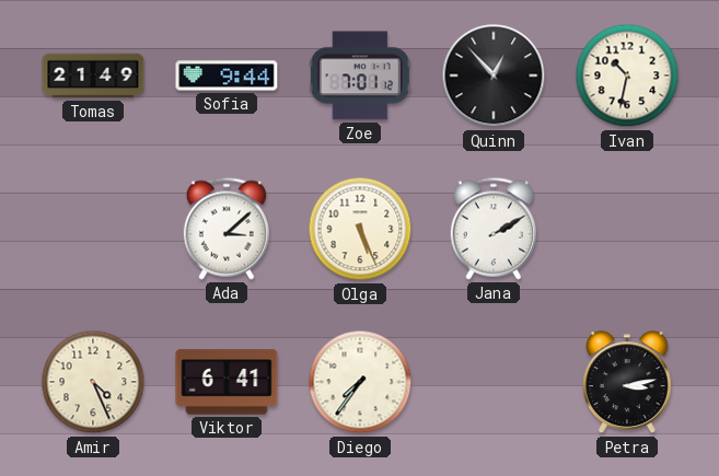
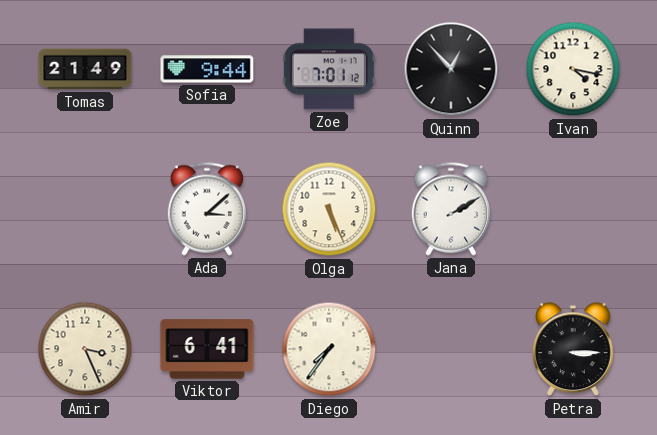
Ivan: 10:32 -> 4:17
Amir: 4:26 -> 3:26
Petra: 3:13 -> 3:15
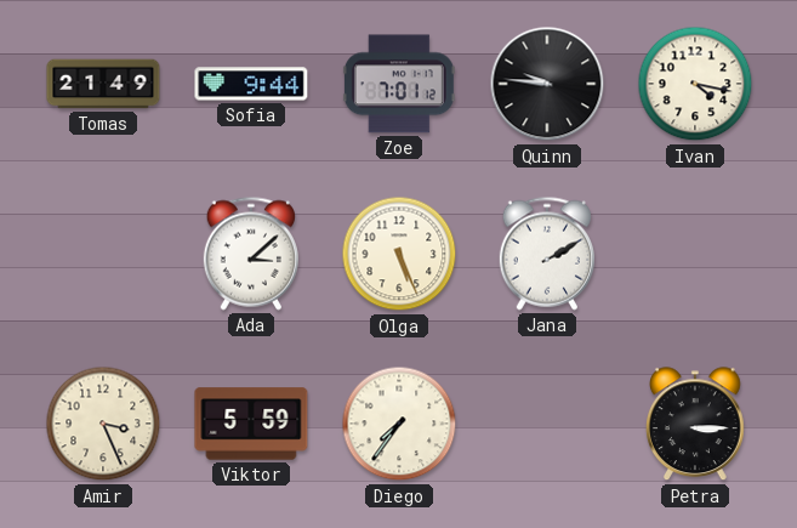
Quinn: 12:53 -> 9:46
Viktor: 6:41 -> 5:59
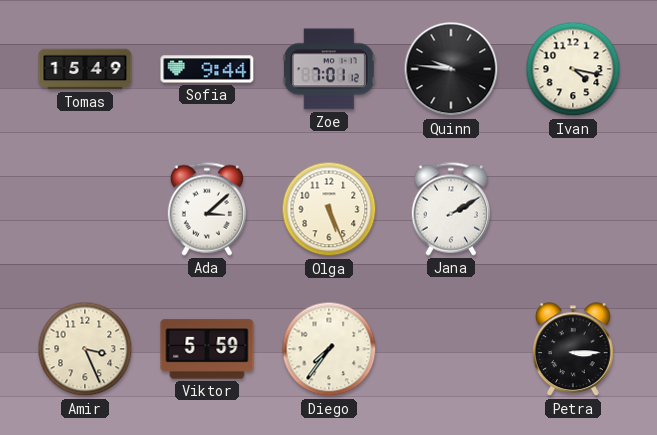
Tomas: 21:49 -> 15:49
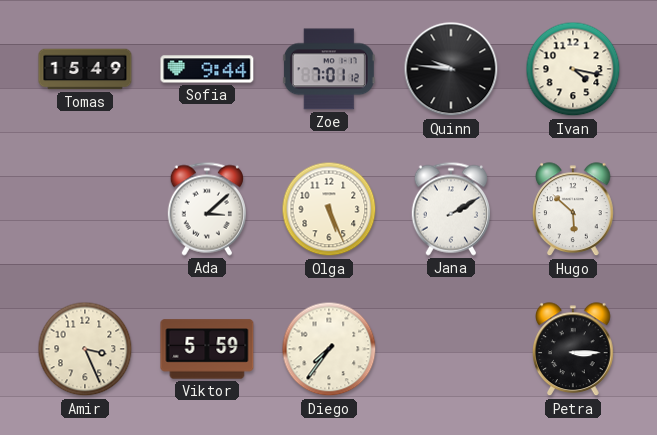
Hugo: none -> 5:52
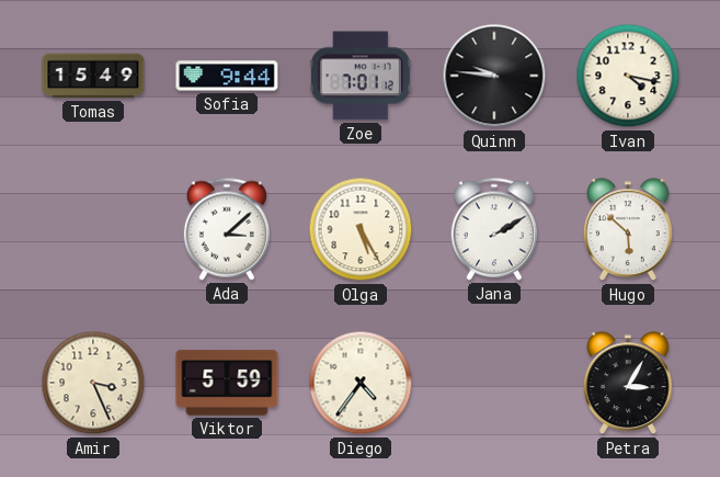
Olga: 5:26 -> 5:25
Diego: 7:36 -> 4:36
Petra: 3:15 -> 3:05
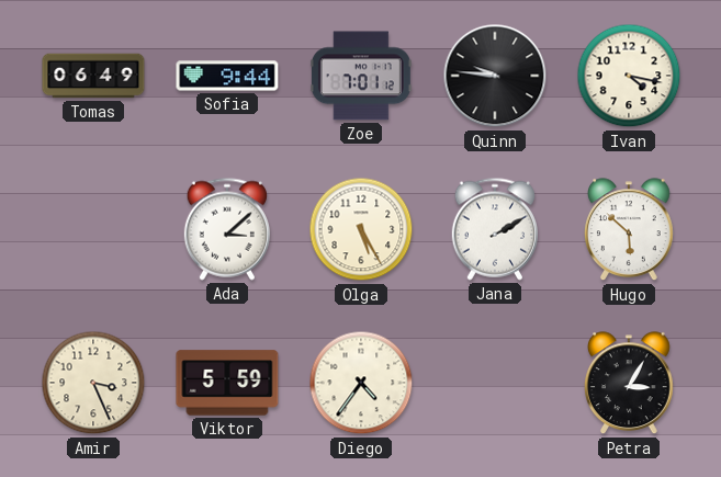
Tomas: 15:49 -> 06:49
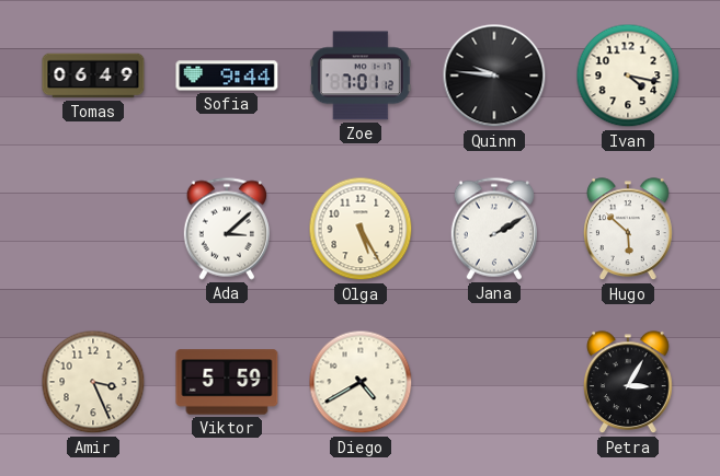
Diego: 4:36 -> 4:40
